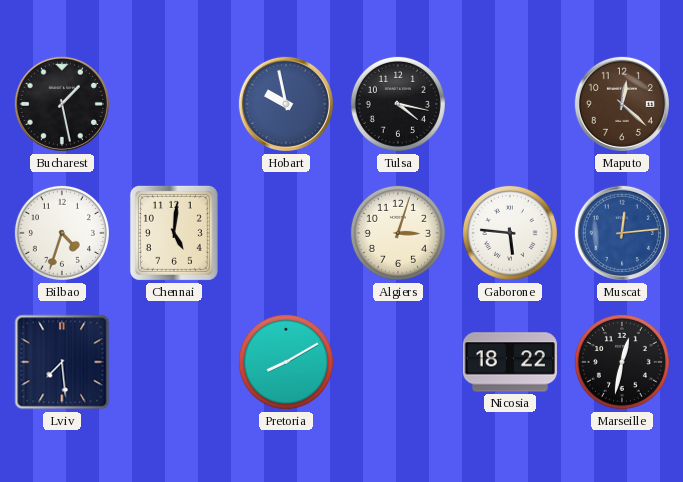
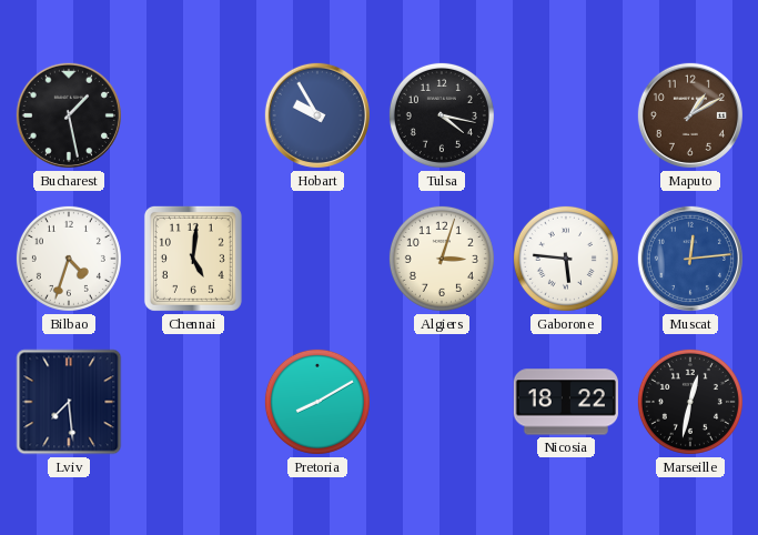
Hobart: 9:58 -> 9:55
Maputo: 12:22 -> 1:10
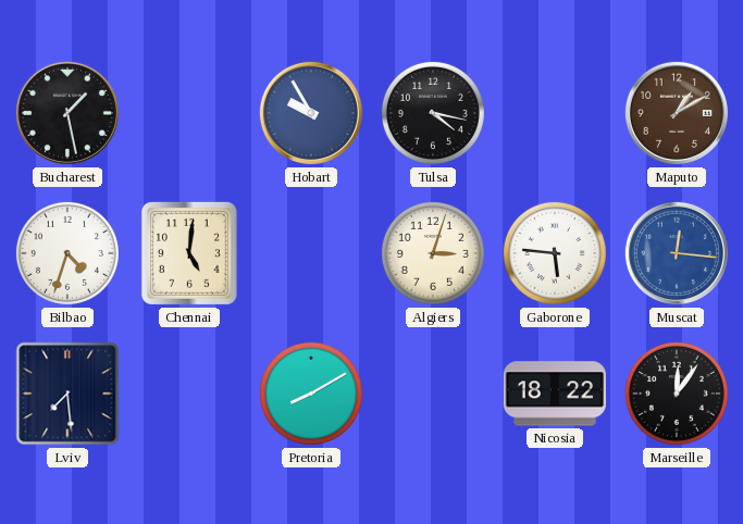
Muscat: 12:14 -> 12:16
Marseille: 12:32 -> 12:06
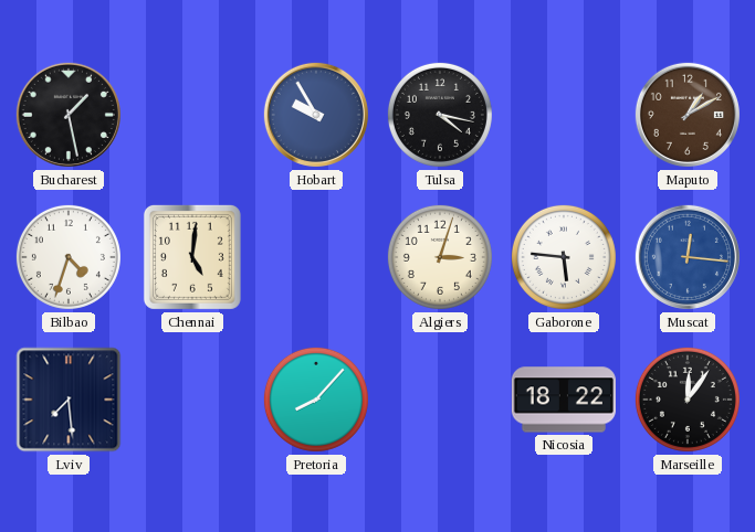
Pretoria: 8:10 -> 8:07
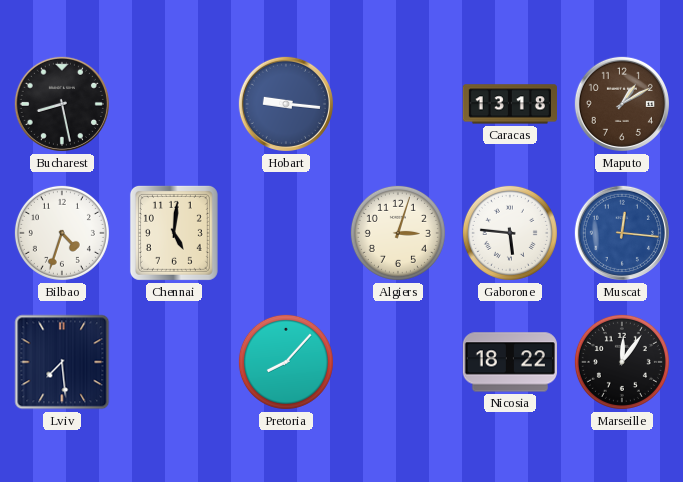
Bucharest: 1:28 -> 8:28
Hobart: 9:55 -> 9:16
Tulsa: 4:17 -> none
Caracas: none -> 13:18
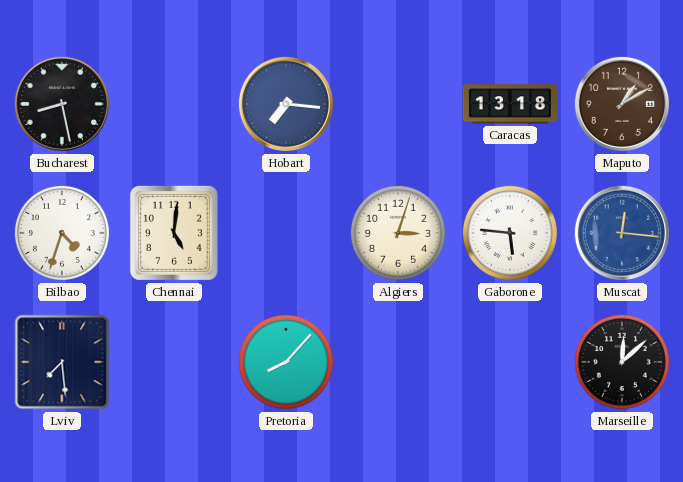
Hobart: 9:16 -> 7:16
Nicosia: 18:22 -> none
Marseille: 12:06 -> 12:08
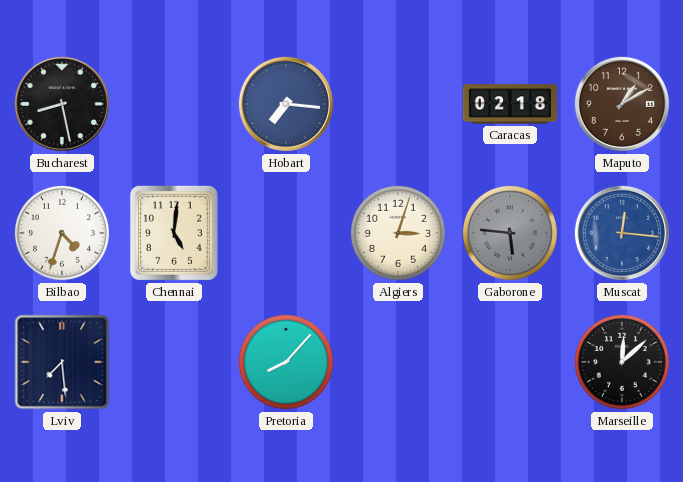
Caracas: 13:18 -> 02:18
Gaborone dial: white -> grey
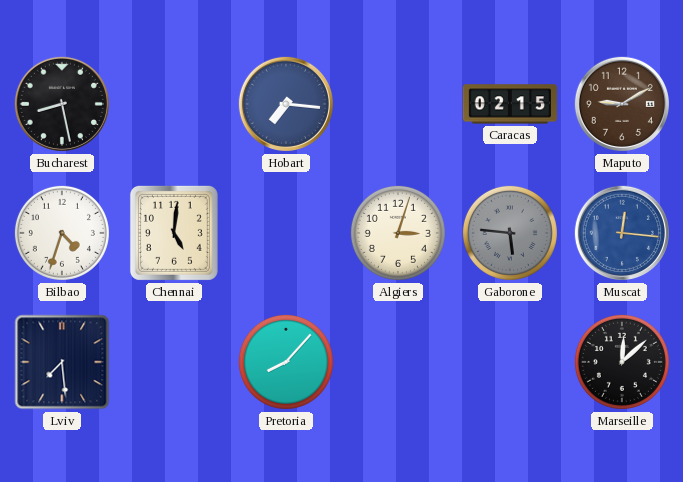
Caracas: 02:18 -> 02:15
Maputo: 1:10 -> 9:10
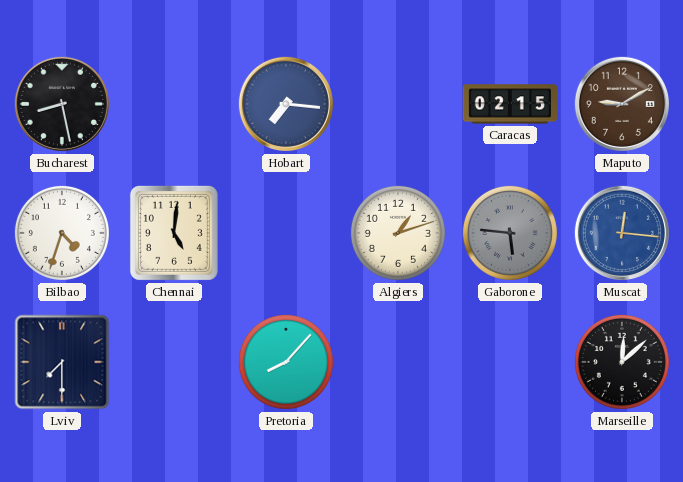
Algiers: 3:03 -> 1:12
Lviv: 7:29 -> 7:30
